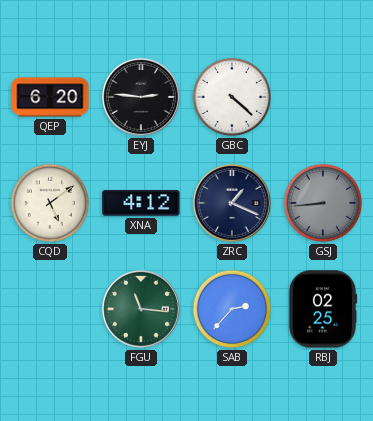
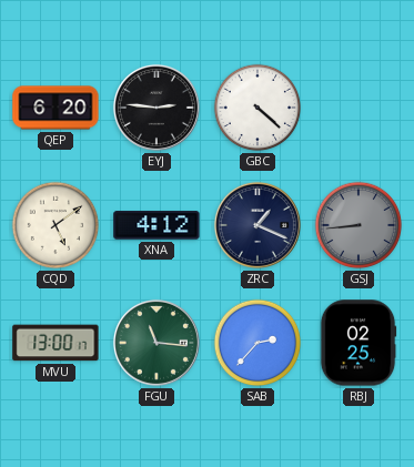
MVU: none -> 13:00
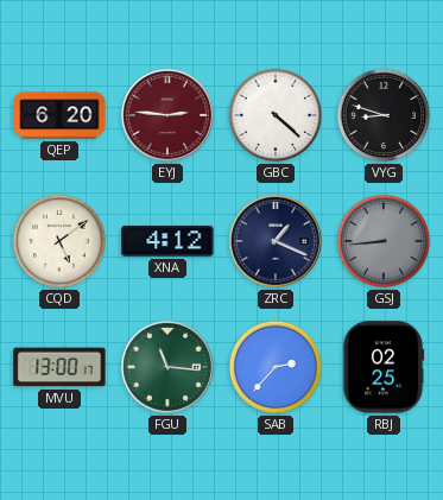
EYJ dial: black -> burgundy
VYG: none -> 8:48
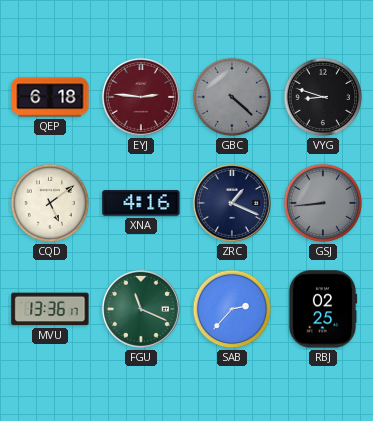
QEP: 6:20 -> 6:18
GBC dial: white -> grey
XNA: 4:12 -> 4:16
MVU: 13:00 -> 13:36
FGU: 11:16 -> 11:19
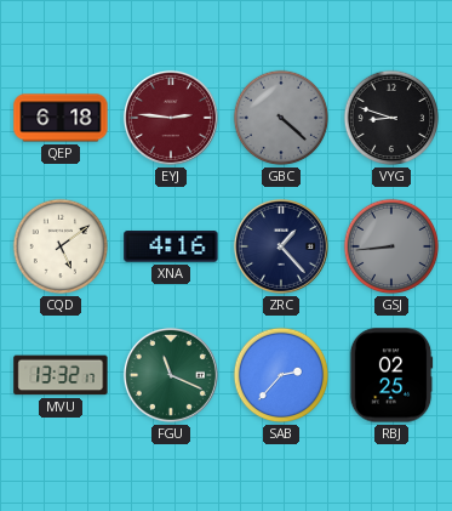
ZRC: 1:19 -> 1:23
MVU: 13:36 -> 13:32
